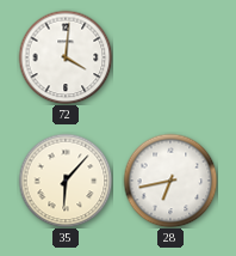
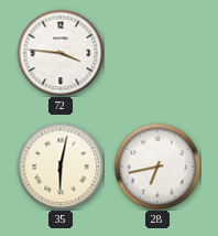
72: 4:01 -> 3:46
35: 6:07 -> 6:02
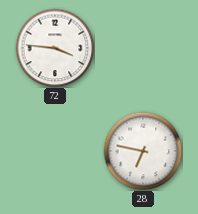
35: 6:02 -> none
28: 6:43 -> 6:47
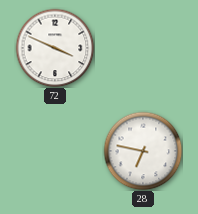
72: 3:46 -> 3:49
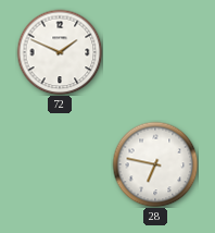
72: 3:49 -> 1:49
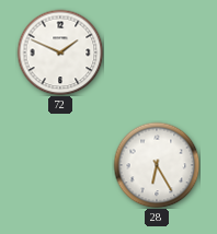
28: 6:47 -> 6:25
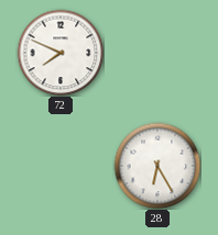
72: 1:49 -> 7:49
